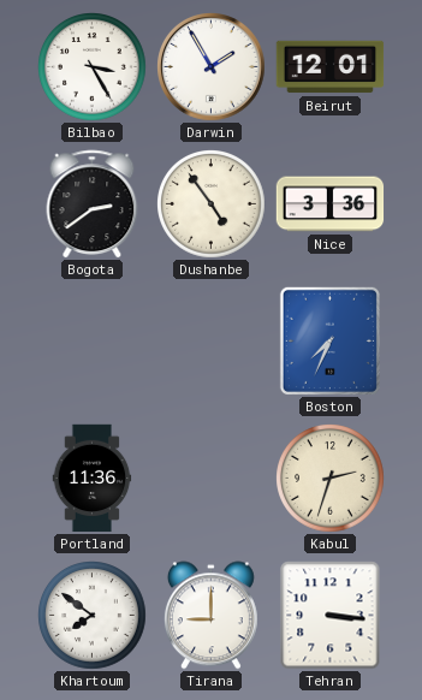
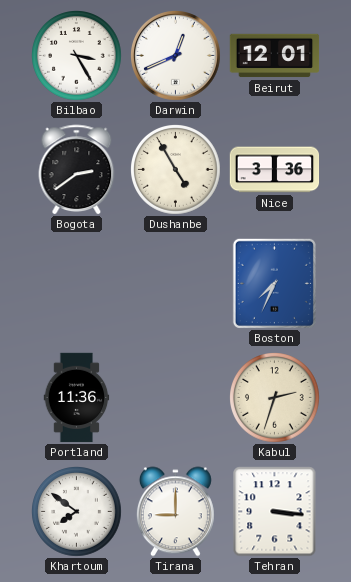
Darwin: 1:55 -> 12:41
Dushanbe: 4:54 -> 4:55
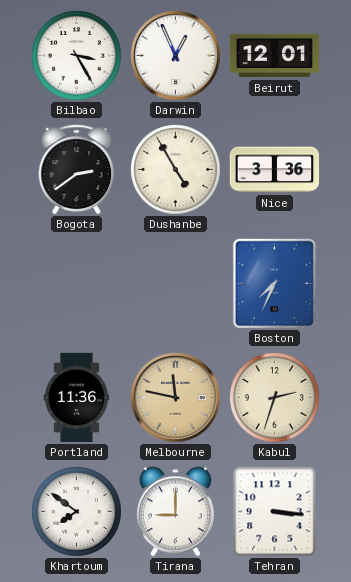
Darwin: 12:41 -> 12:56
Melbourne: none -> 11:47
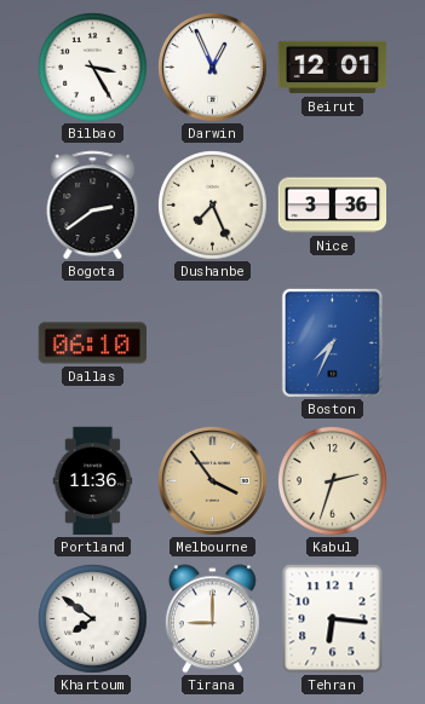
Dushanbe: 4:55 -> 7:26
Dallas: none -> 06:10
Melbourne: 11:47 -> 3:54
Tehran: 3:16 -> 6:16
